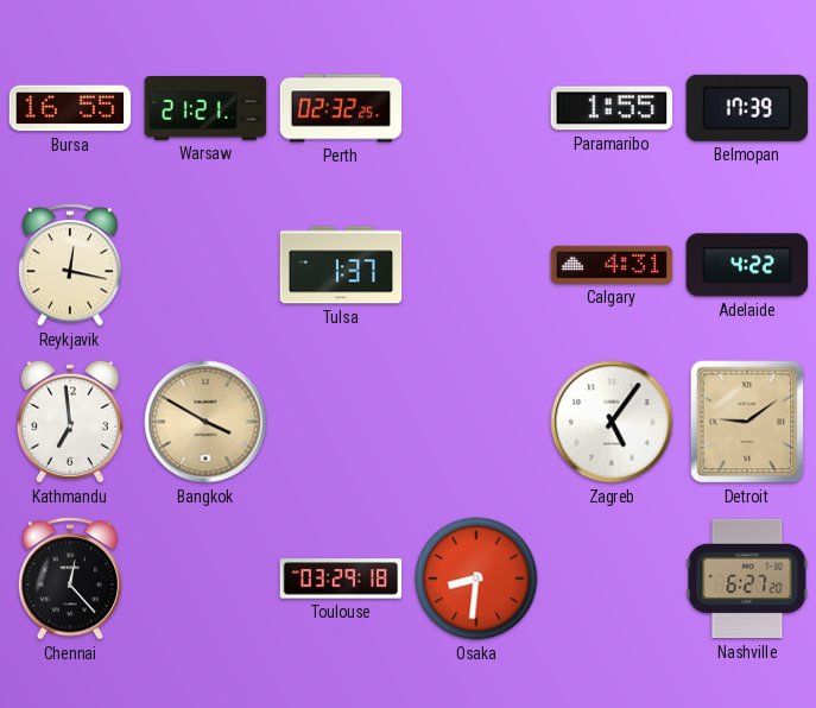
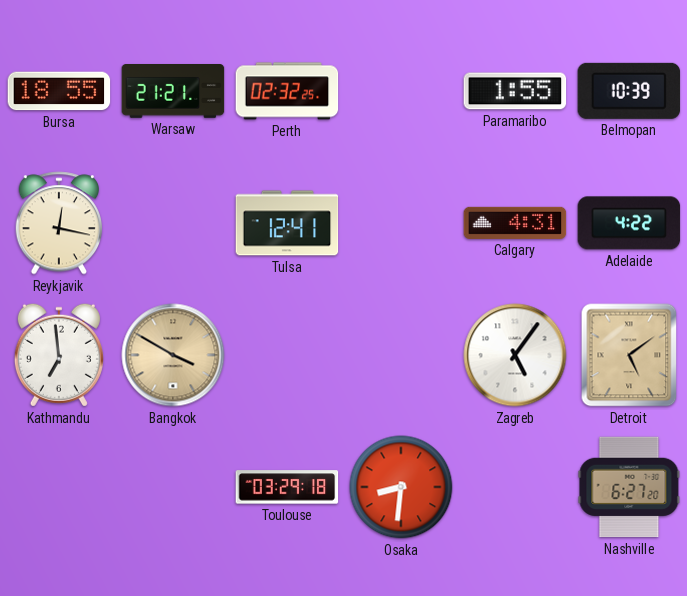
Bursa: 16:55 -> 18:55
Belmopan: 17:39 -> 10:39
Tulsa: 1:37 -> 12:41
Detroit: 9:09 -> 5:09
Chennai: 12:23 -> none
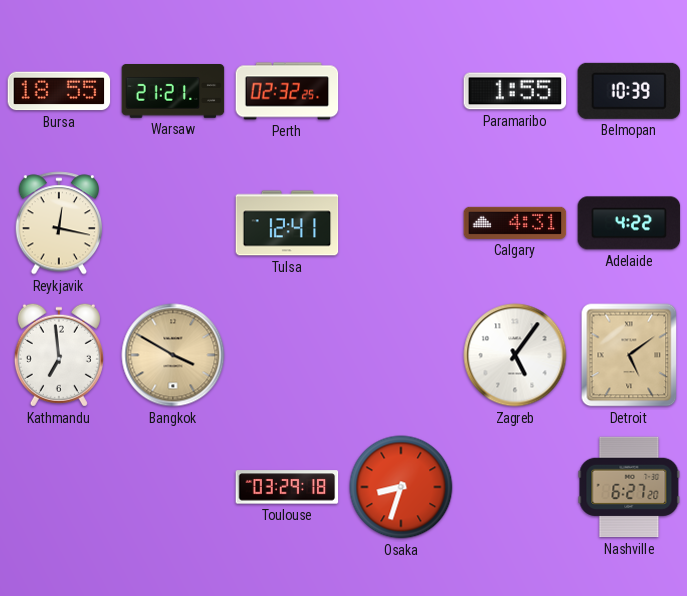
Osaka: 8:31 -> 8:33
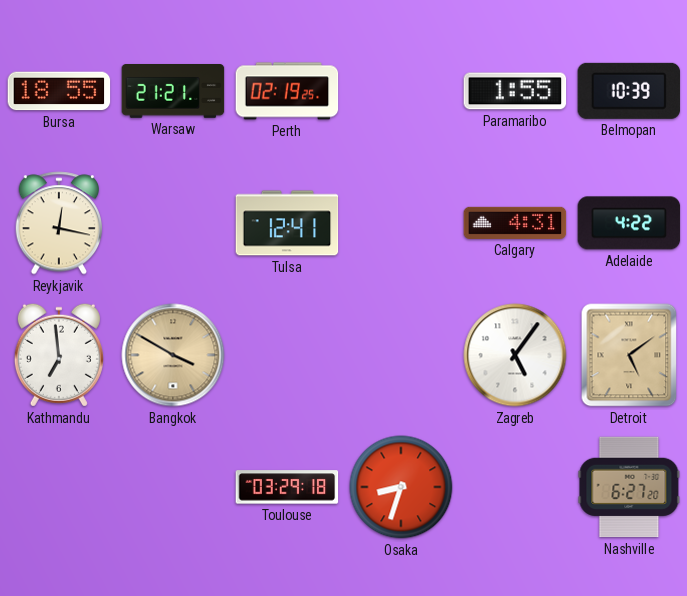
Perth: 02:32 -> 02:19
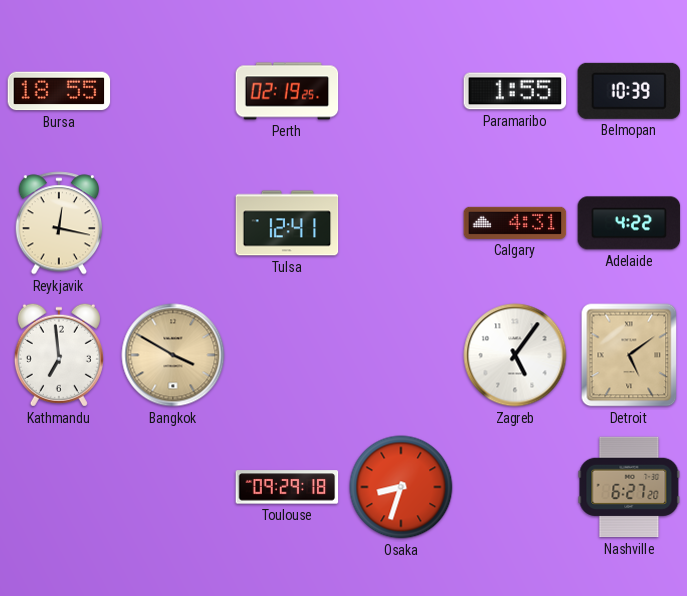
Warsaw: 21:21 -> none
Toulouse: 03:29 -> 09:29
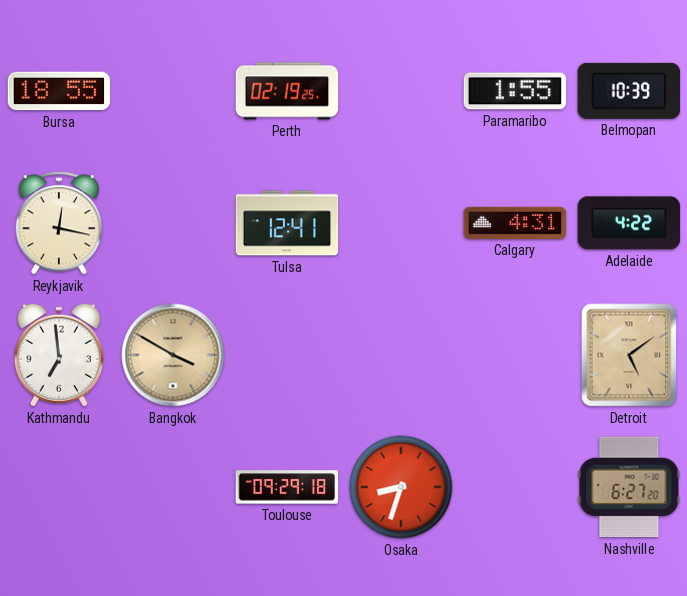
Zagreb: 5:06 -> none
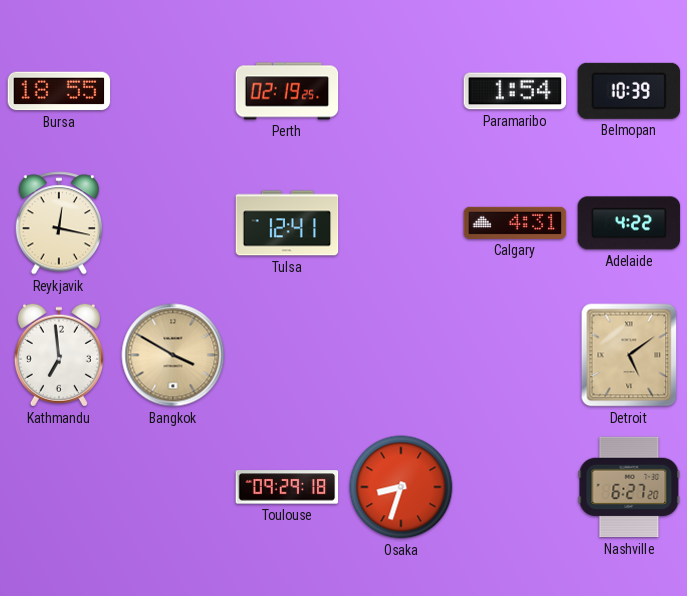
Paramaribo: 1:55 -> 1:54
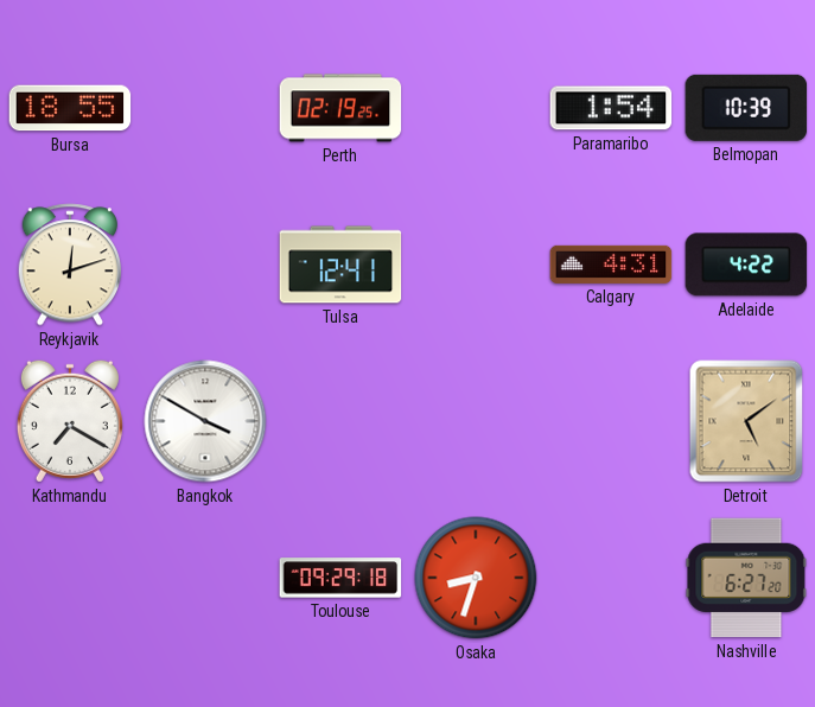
Reykjavik: 12:17 -> 12:12
Kathmandu: 6:59 -> 7:20
Bangkok dial: champagne -> white
